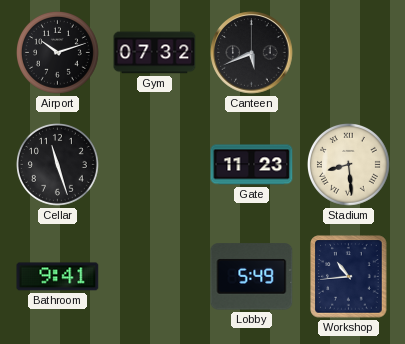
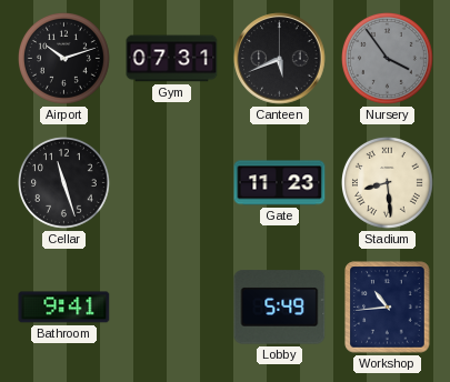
Gym: 07:32 -> 07:31
Nursery: none -> 3:54
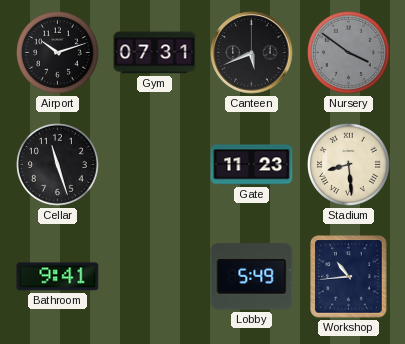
Nursery: 3:54 -> 3:51
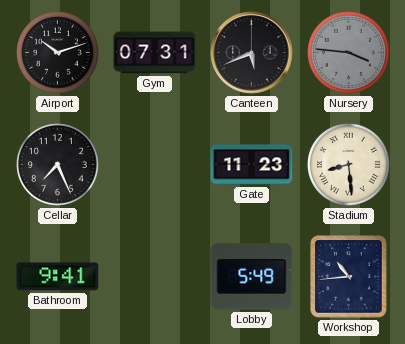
Nursery: 3:51 -> 3:46
Cellar: 11:27 -> 7:26
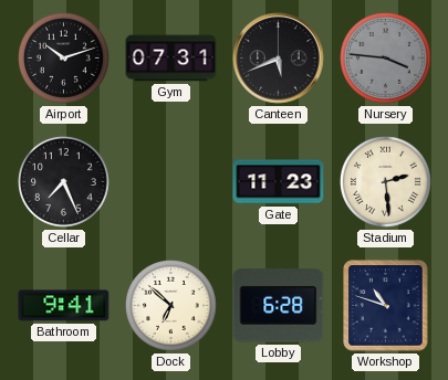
Stadium: 8:29 -> 2:29
Dock: none -> 6:52
Lobby: 5:49 -> 6:28
Workshop: 10:44 -> 10:48
